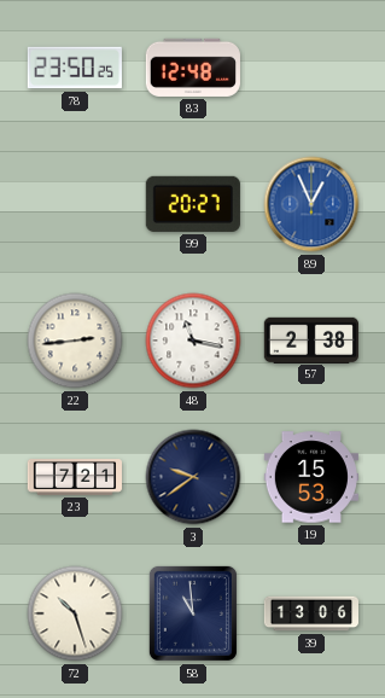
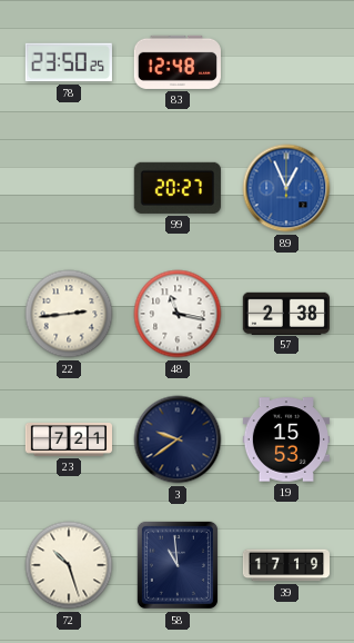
39: 13:06 -> 17:19
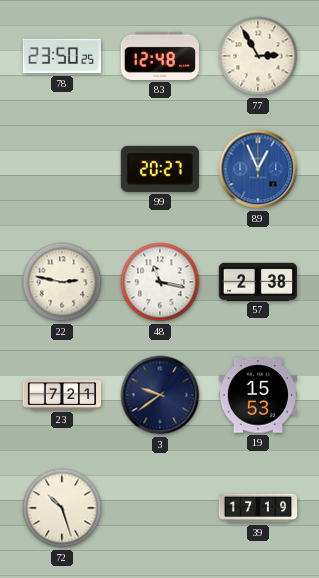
77: none -> 2:55
22: 2:44 -> 2:47
58: 10:59 -> none
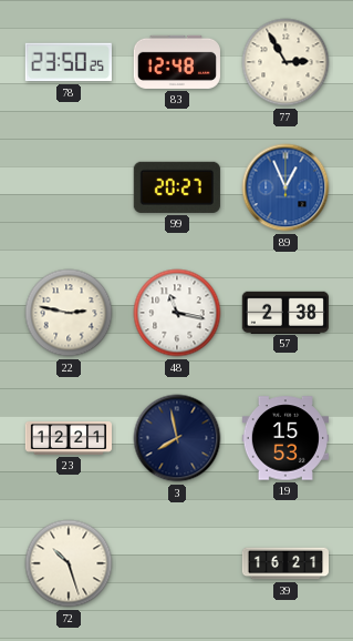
23: 7:21 -> 12:21
3: 9:39 -> 7:58
39: 17:19 -> 16:21
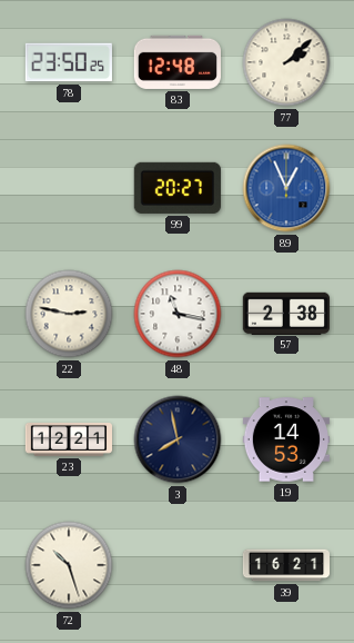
77: 2:55 -> 2:08
19: 15:53 -> 14:53
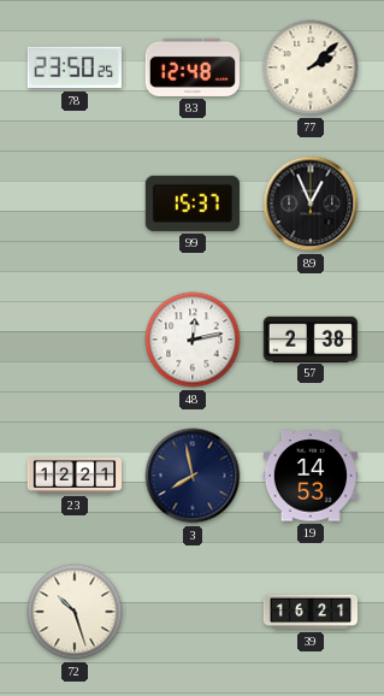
99: 20:27 -> 15:37
89 dial: blue -> black
22: 2:47 -> none
48: 11:17 -> 12:13
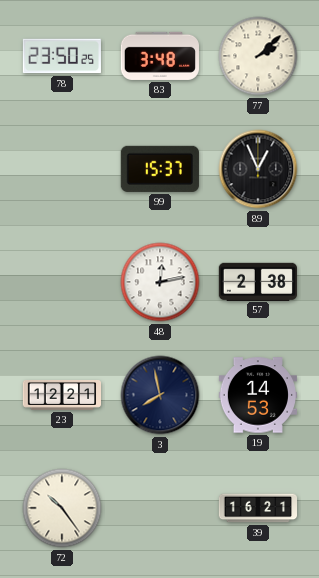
83: 12:48 -> 3:48
72: 10:27 -> 10:24
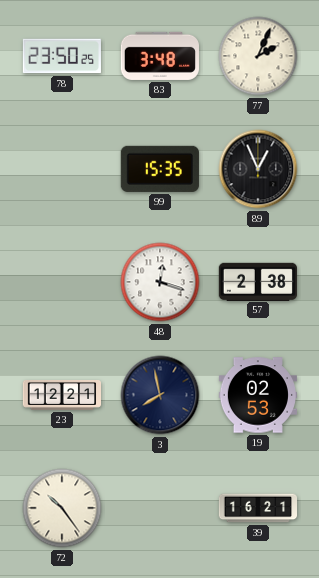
77: 2:08 -> 2:04
99: 15:37 -> 15:35
48: 12:13 -> 12:18
19: 14:53 -> 02:53
